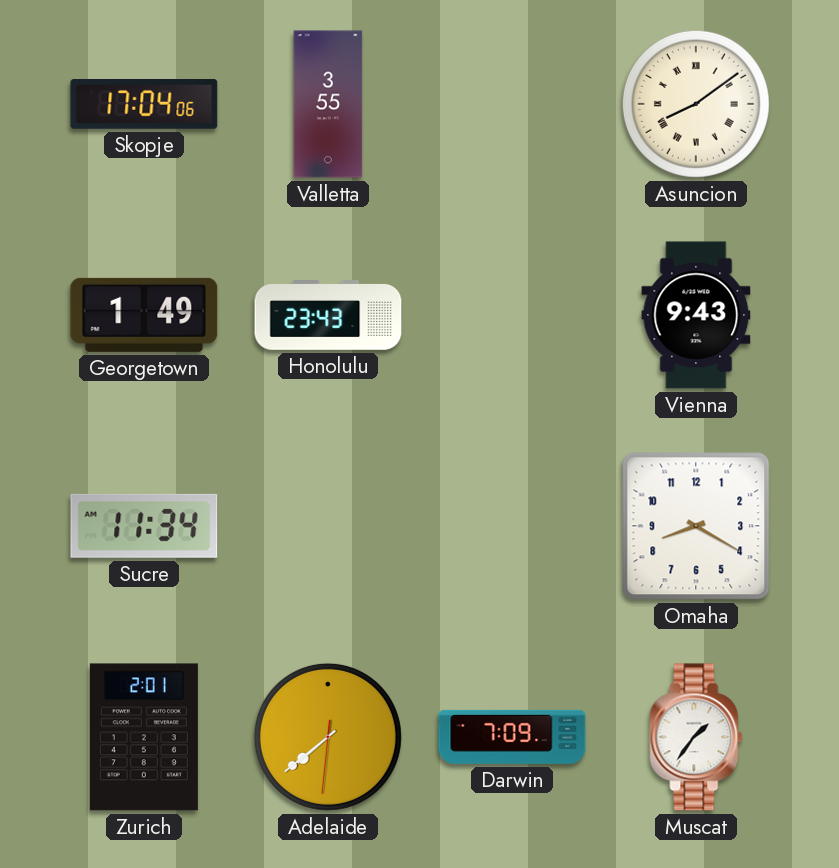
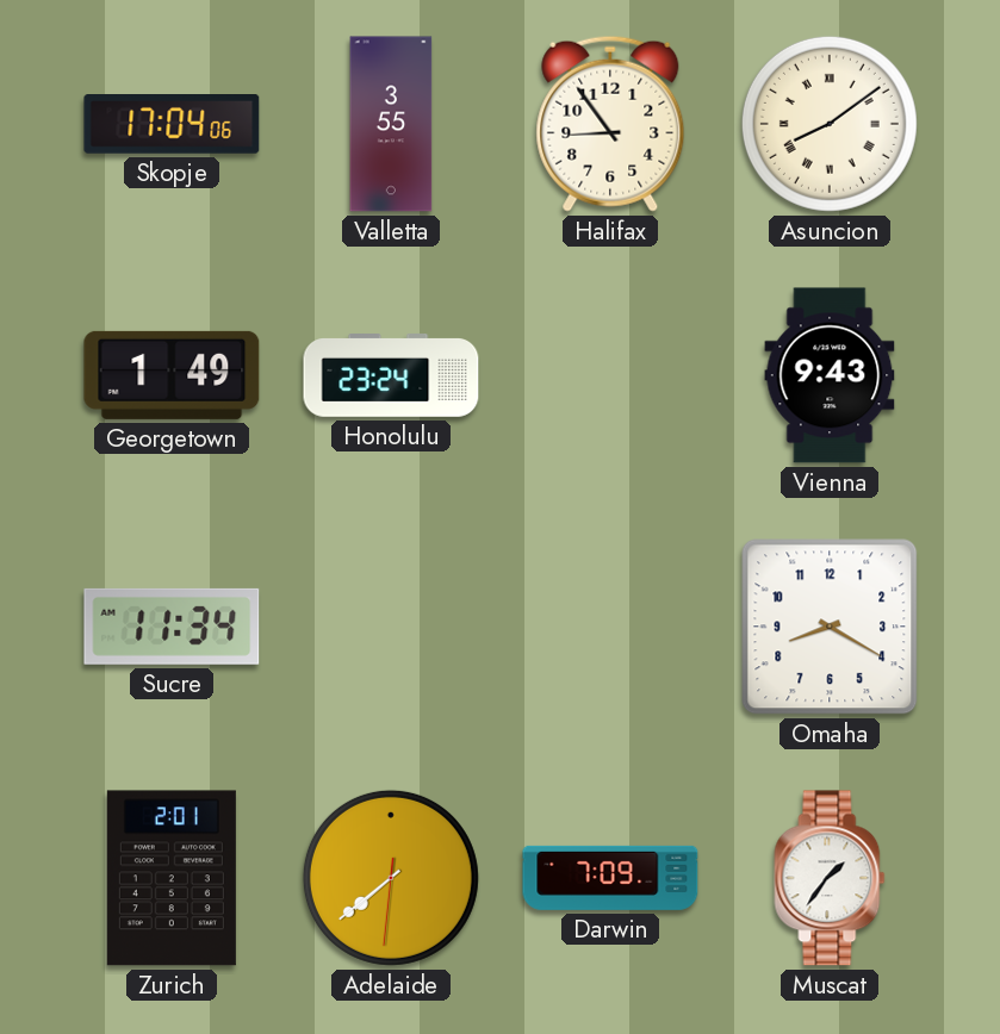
Halifax: none -> 8:54
Honolulu: 23:43 -> 23:24
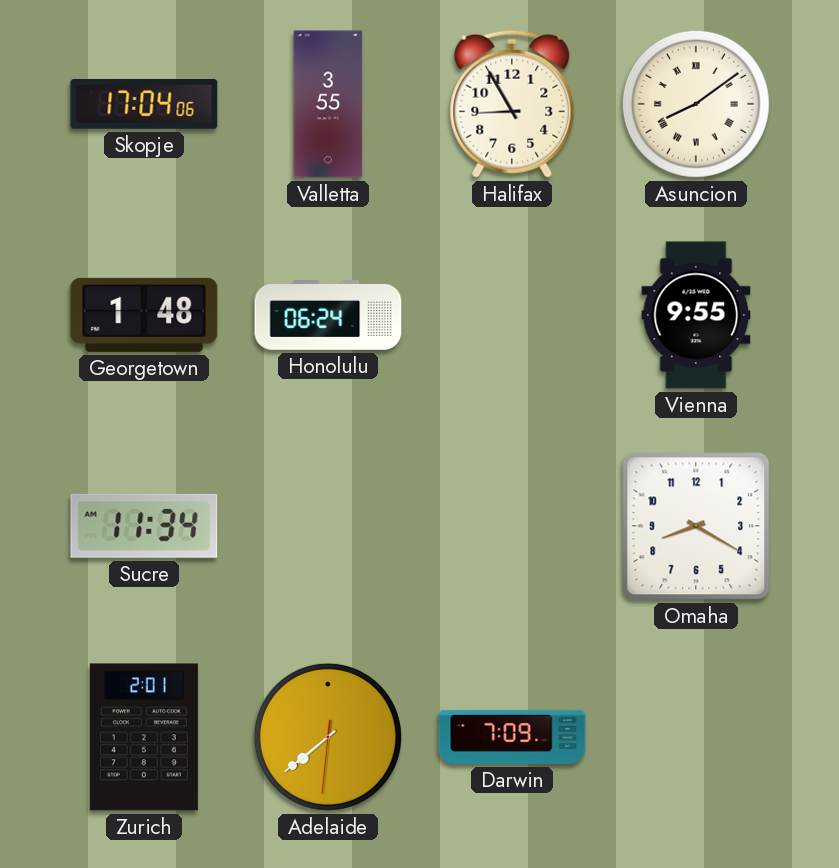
Halifax: 8:54 -> 8:55
Georgetown: 1:49 -> 1:48
Honolulu: 23:24 -> 06:24
Vienna: 9:43 -> 9:55
Muscat: 1:36 -> none
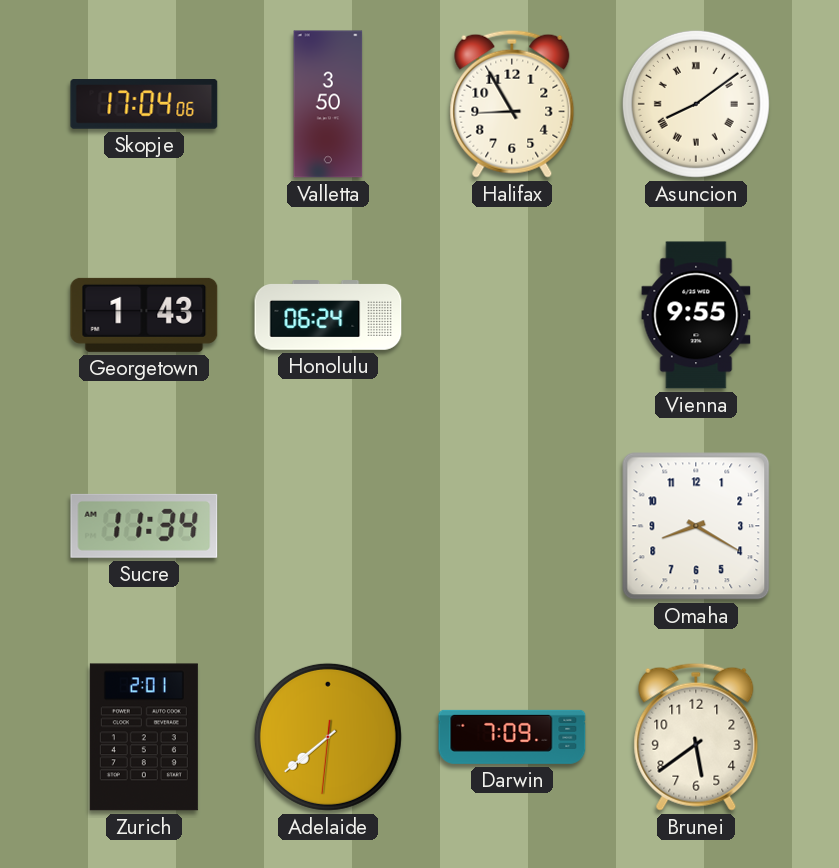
Valletta: 3:55 -> 3:50
Georgetown: 1:48 -> 1:43
Brunei: none -> 5:39
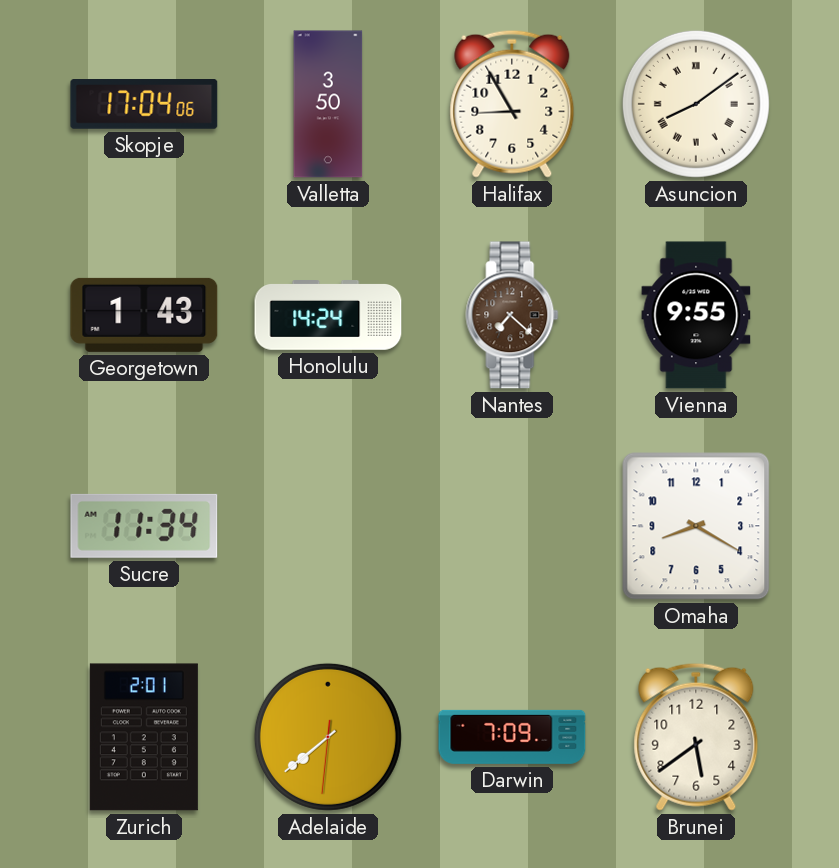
Honolulu: 06:24 -> 14:24
Nantes: none -> 7:22
